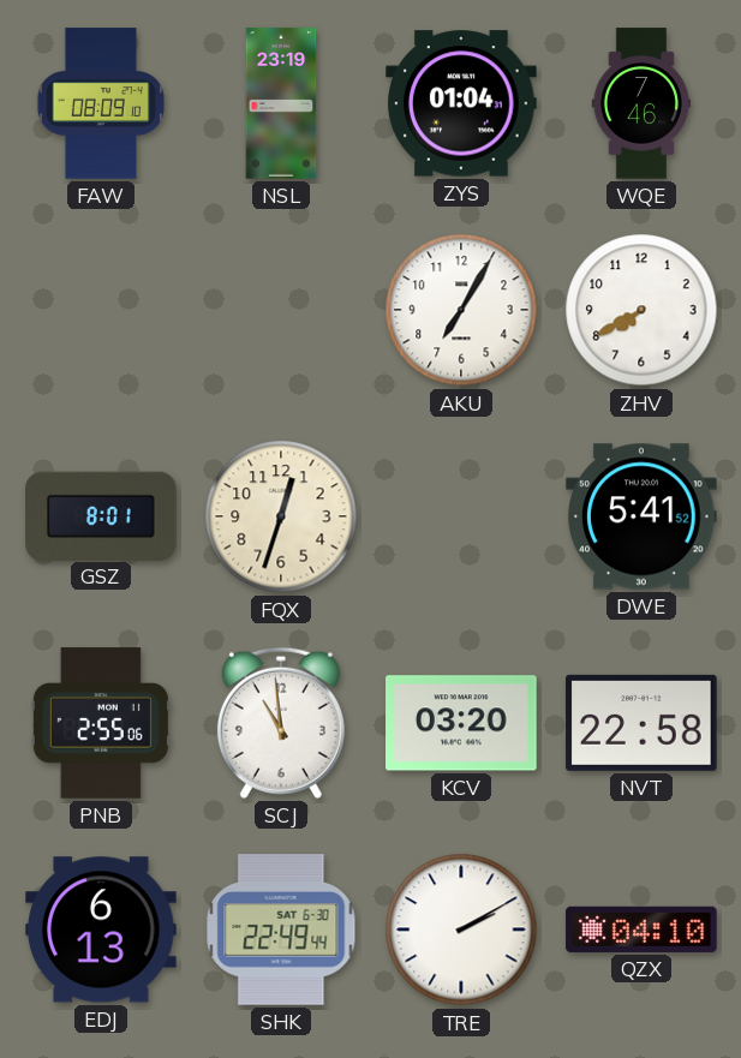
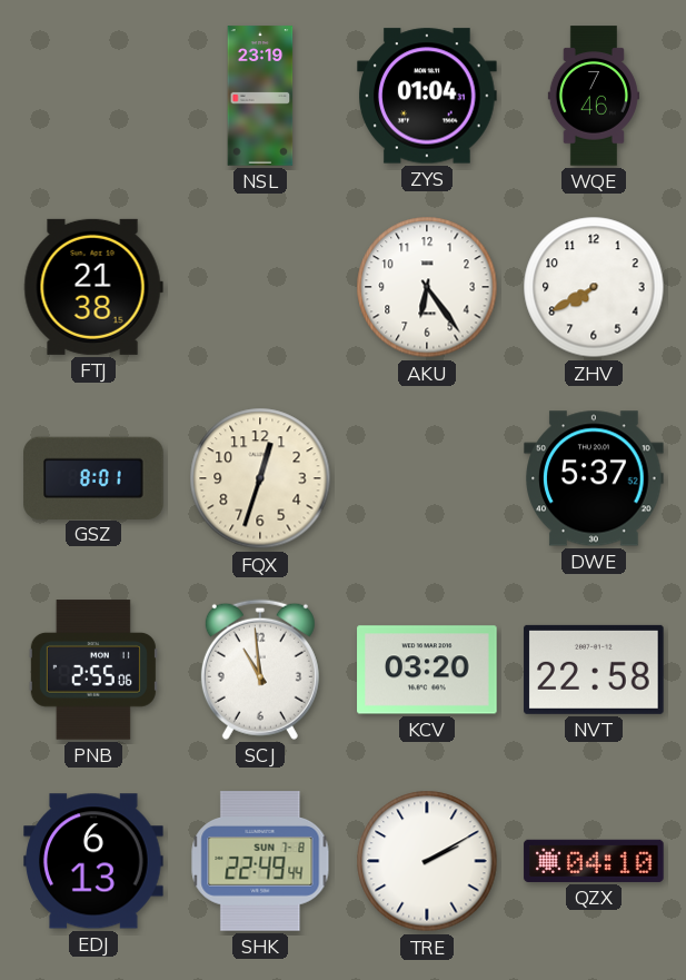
FAW: 08:09 -> none
FTJ: none -> 21:38
AKU: 7:05 -> 6:24
DWE: 5:41 -> 5:37
SHK date: SAT 6-30 -> SUN 7-8
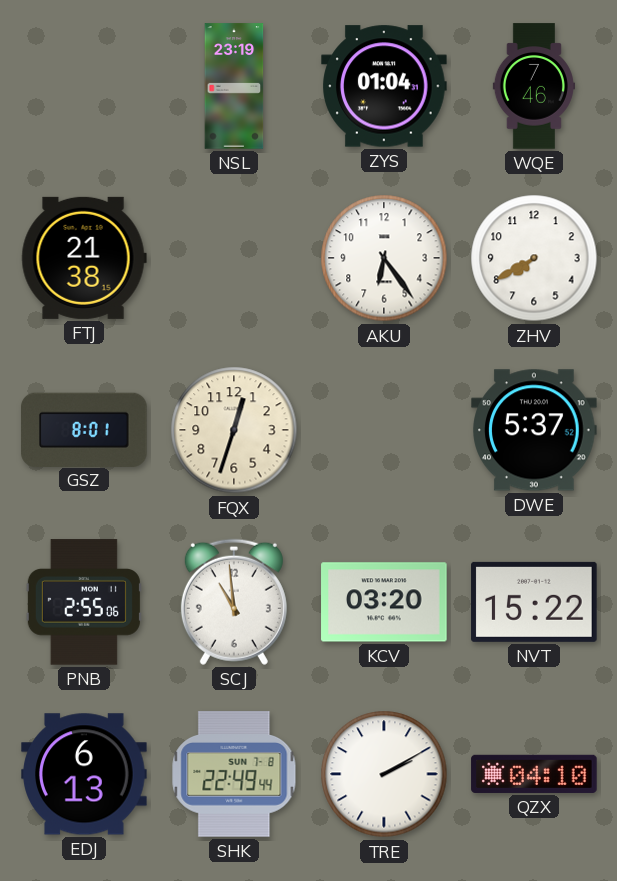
NVT: 22:58 -> 15:22
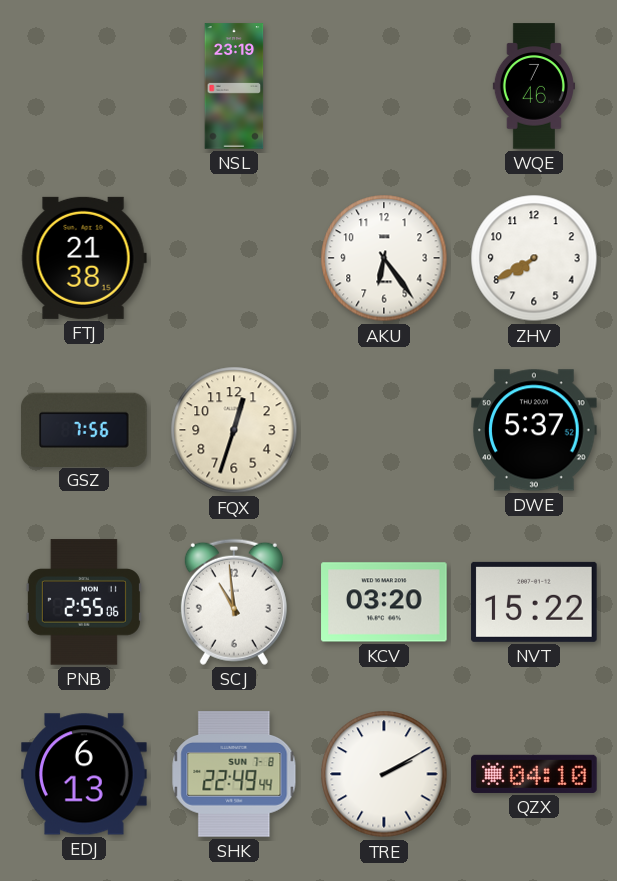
ZYS: 01:04 -> none
GSZ: 8:01 -> 7:56
